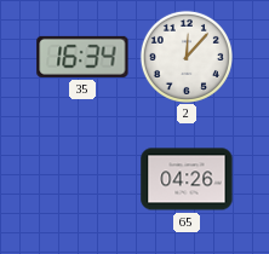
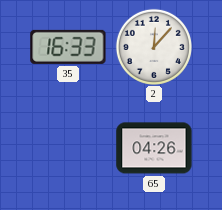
35: 16:34 -> 16:33
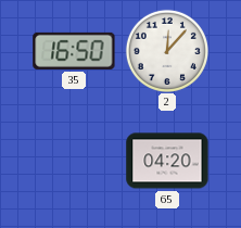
35: 16:33 -> 16:50
65: 04:26 -> 04:20
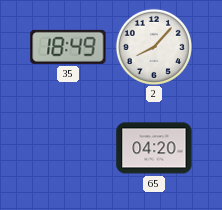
35: 16:50 -> 18:49
2: 12:07 -> 8:07
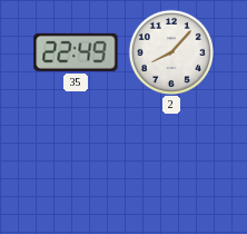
35: 18:49 -> 22:49
65: 04:20 -> none
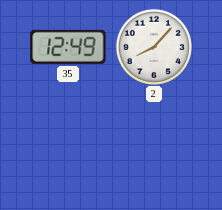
35: 22:49 -> 12:49
